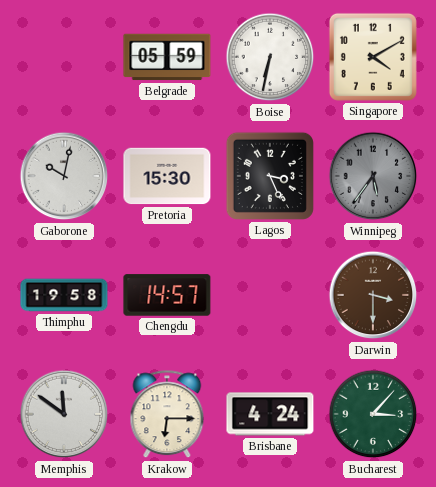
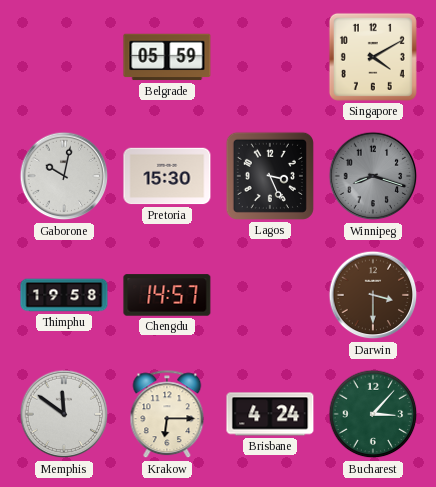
Boise: 6:32 -> none
Winnipeg: 5:36 -> 8:18
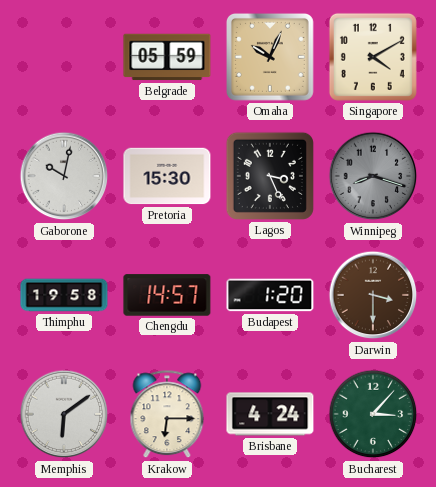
Omaha: none -> 10:04
Budapest: none -> 1:20
Memphis: 11:51 -> 6:09
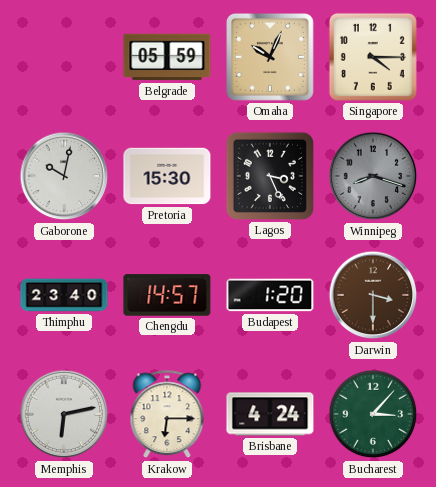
Singapore: 4:10 -> 4:15
Thimphu: 19:58 -> 23:40
Memphis: 6:09 -> 6:13
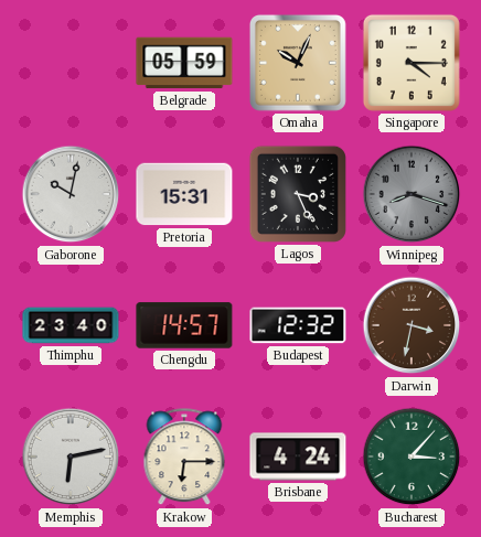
Pretoria: 15:30 -> 15:31
Budapest: 1:20 -> 12:32
Darwin: 3:30 -> 3:32
